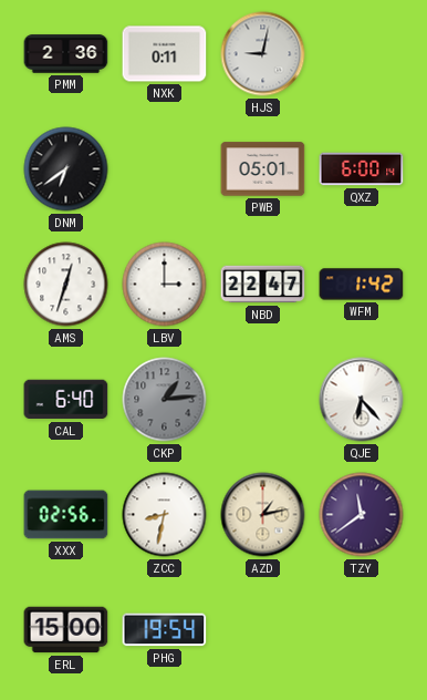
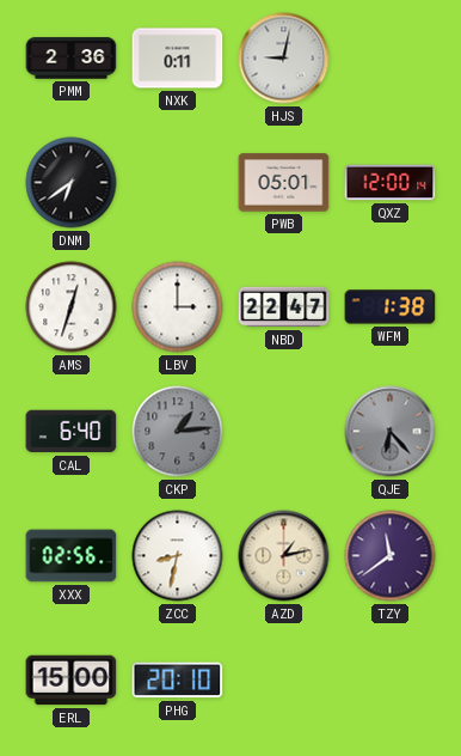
QXZ: 6:00 -> 12:00
WFM: 1:42 -> 1:38
QJE dial: white -> grey
PHG: 19:54 -> 20:10
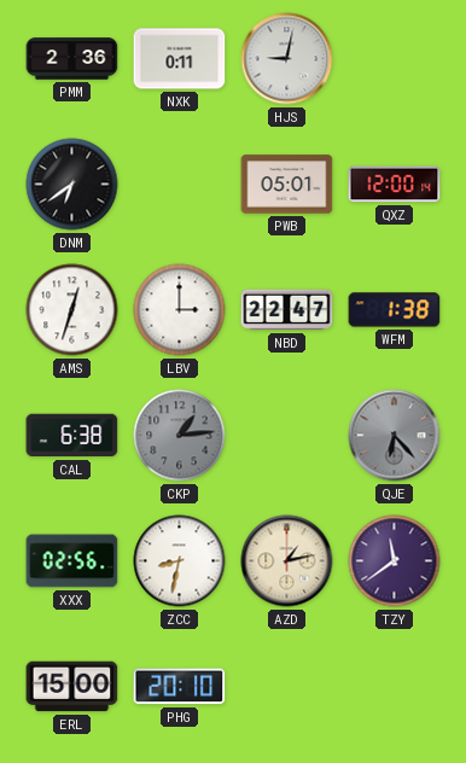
CAL: 6:40 -> 6:38
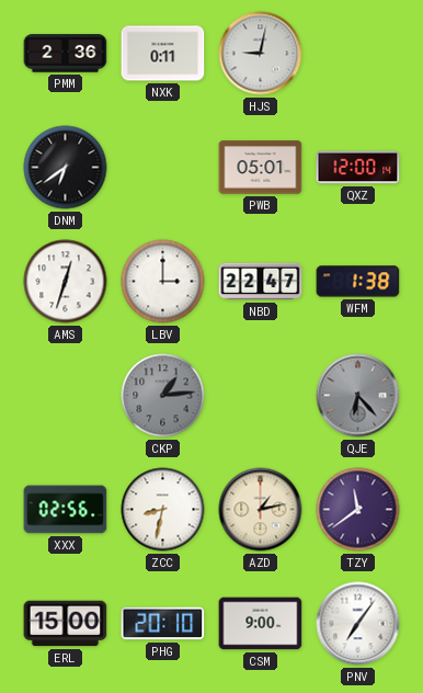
CAL: 6:38 -> none
CSM: none -> 9:00
PNV: none -> 7:06
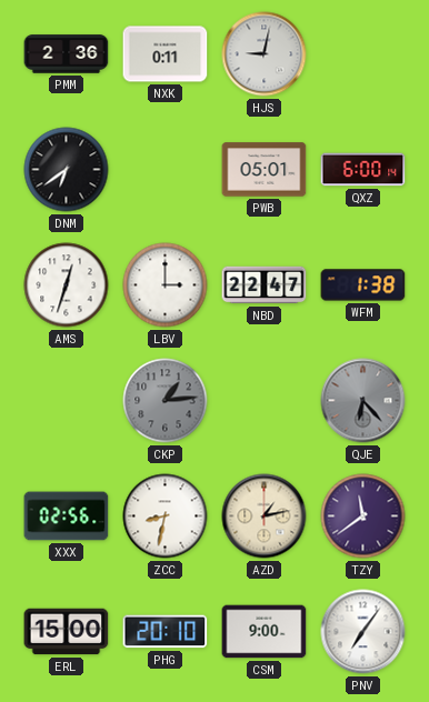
QXZ: 12:00 -> 6:00
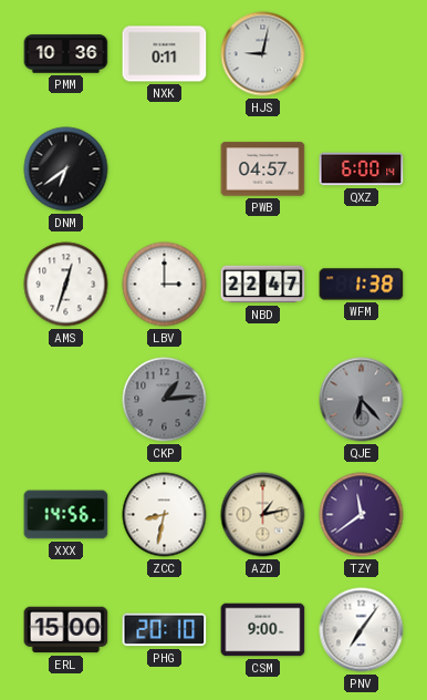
PMM: 2:36 -> 10:36
PWB: 05:01 -> 04:57
XXX: 02:56 -> 14:56
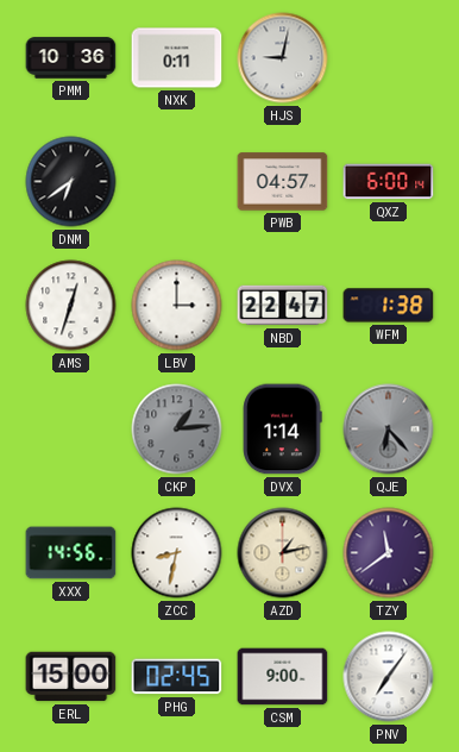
DVX: none -> 1:14
PHG: 20:10 -> 02:45
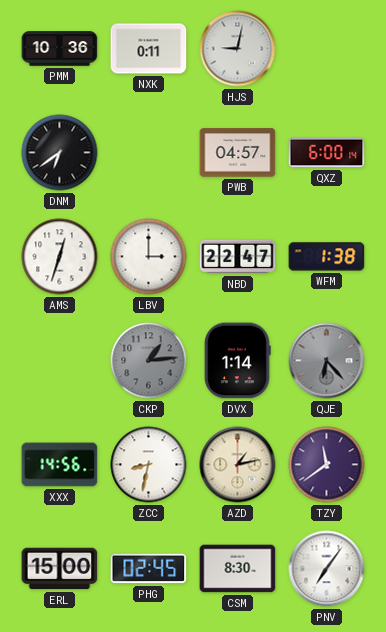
CSM: 9:00 -> 8:30
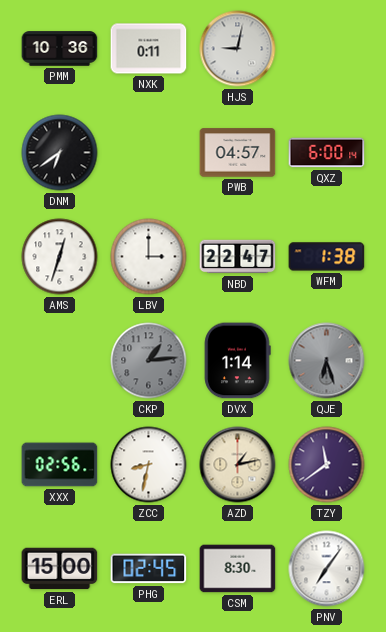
QJE: 6:23 -> 6:27
XXX: 14:56 -> 02:56
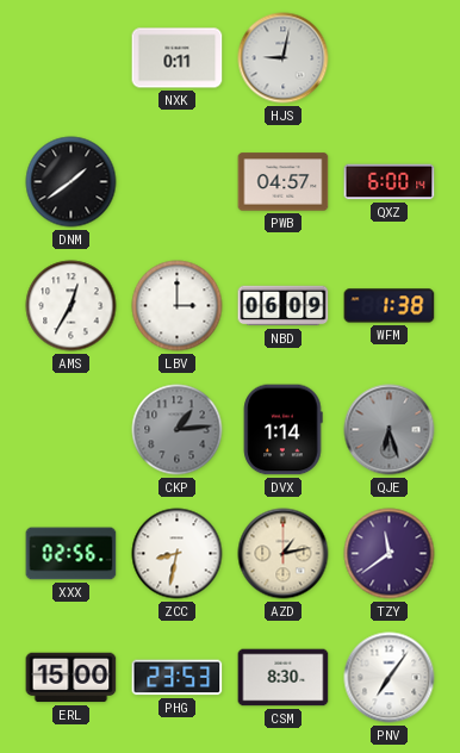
PMM: 10:36 -> none
DNM: 6:39 -> 1:39
AMS: 12:33 -> 12:35
NBD: 22:47 -> 06:09
PHG: 02:45 -> 23:53
